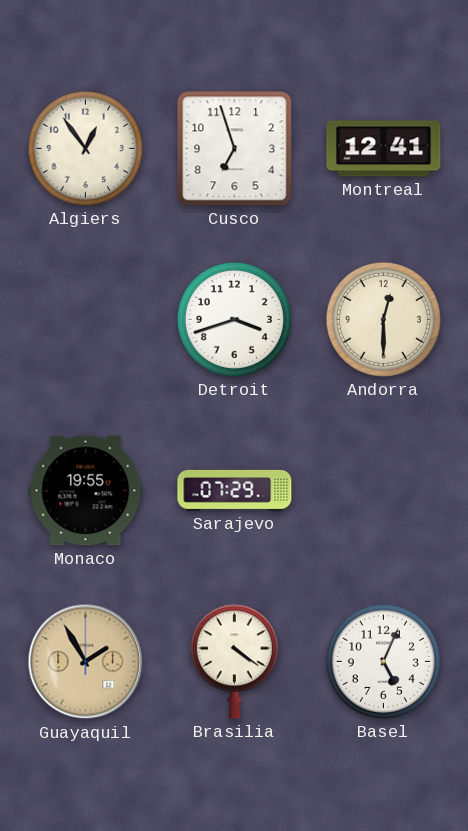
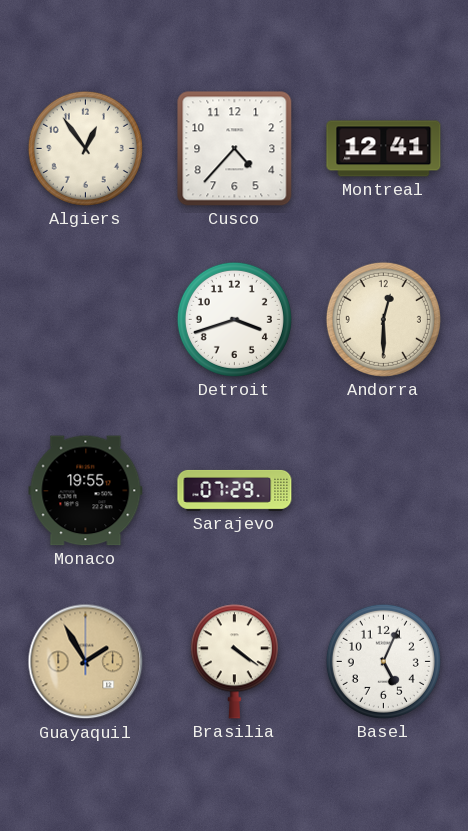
Cusco: 6:57 -> 4:37
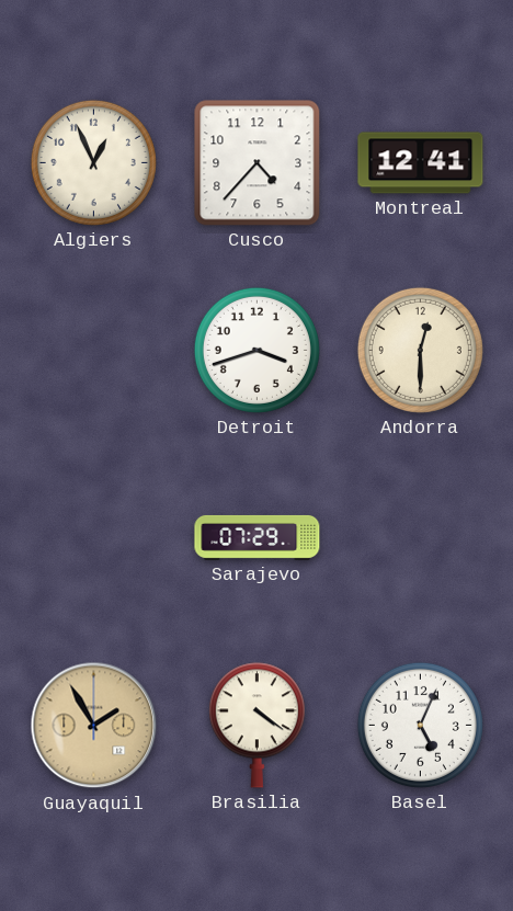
Algiers: 12:54 -> 12:56
Monaco: 19:55 -> none
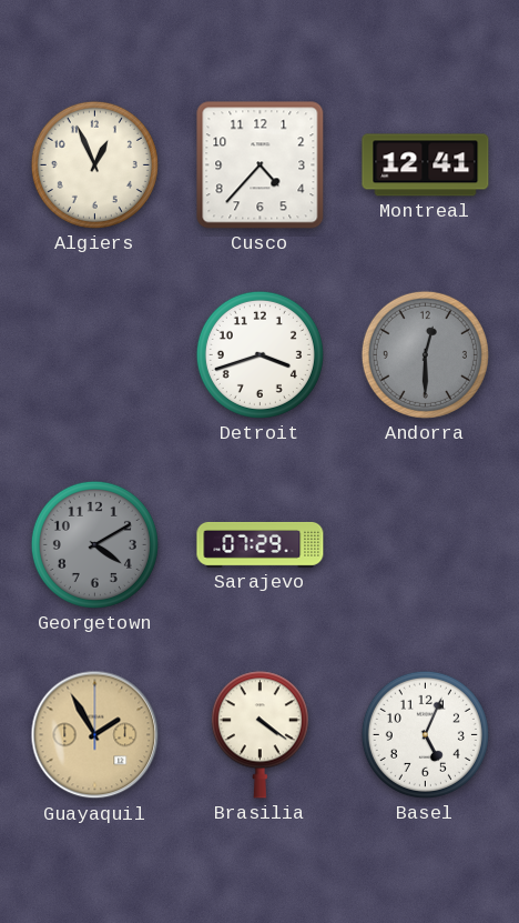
Andorra dial: cream -> grey
Georgetown: none -> 4:10
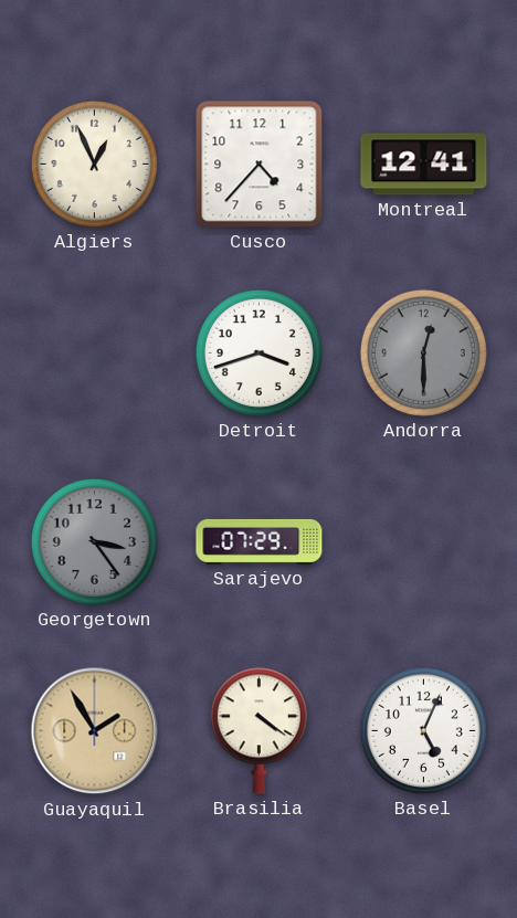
Georgetown: 4:10 -> 3:24
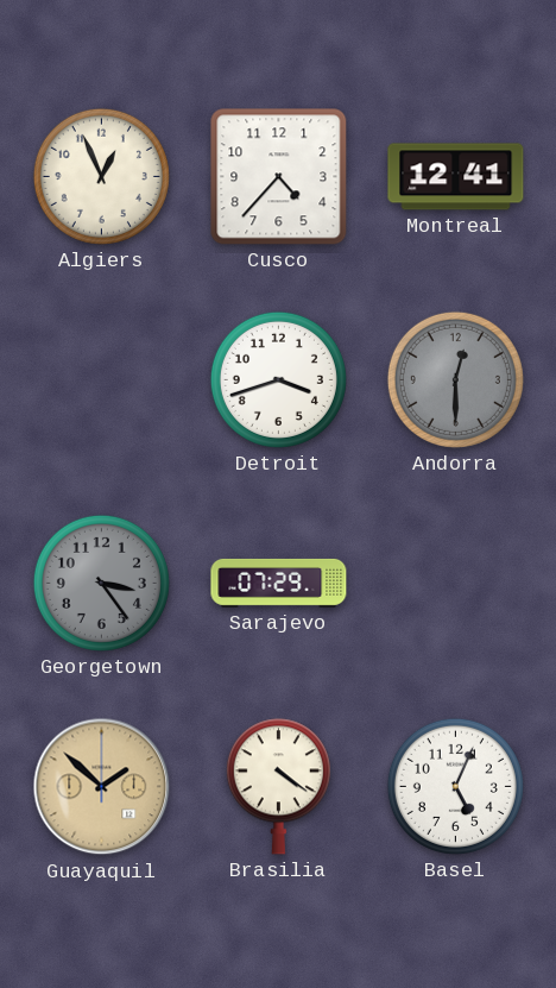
Guayaquil: 1:55 -> 1:52
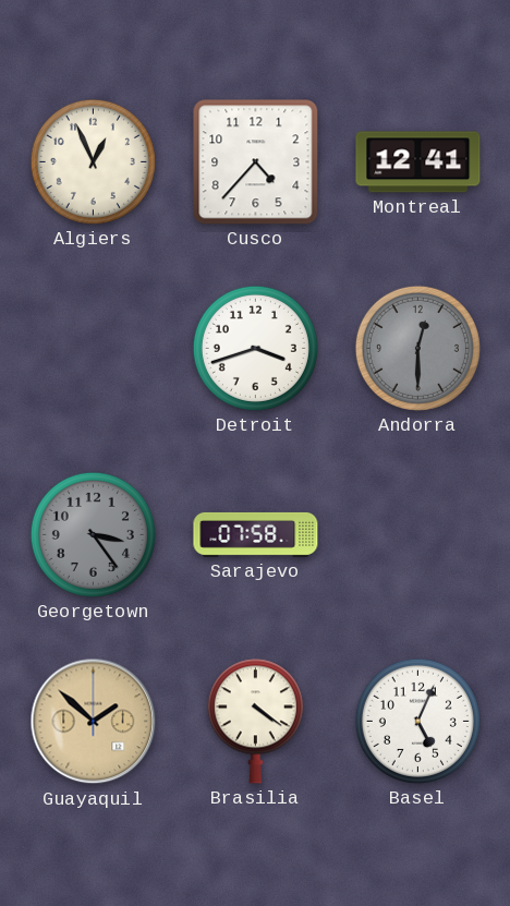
Sarajevo: 07:29 -> 07:58
